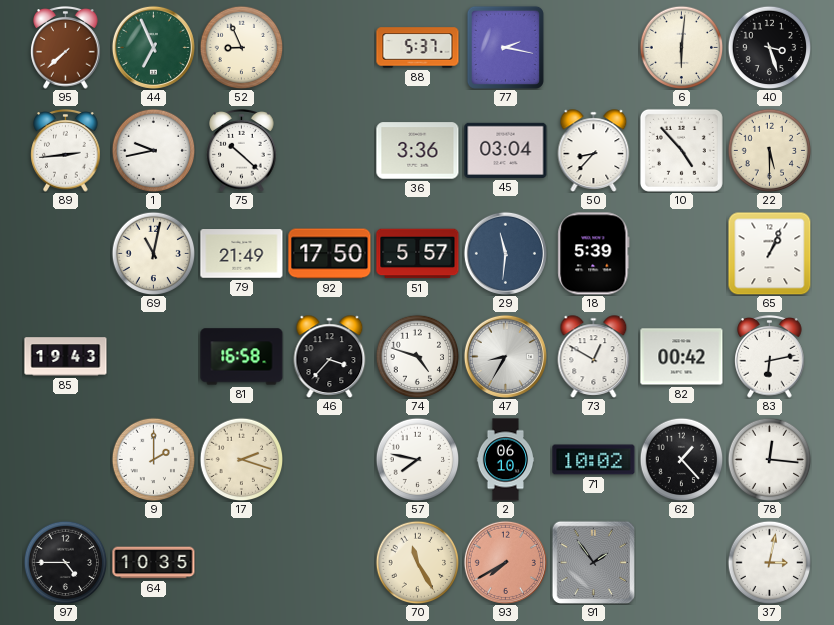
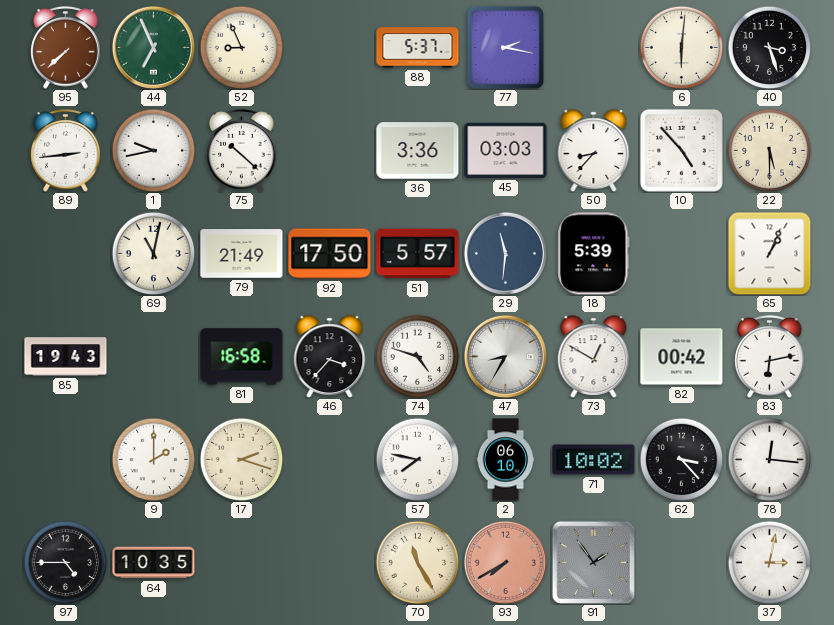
45: 03:04 -> 03:03
62: 1:23 -> 3:23
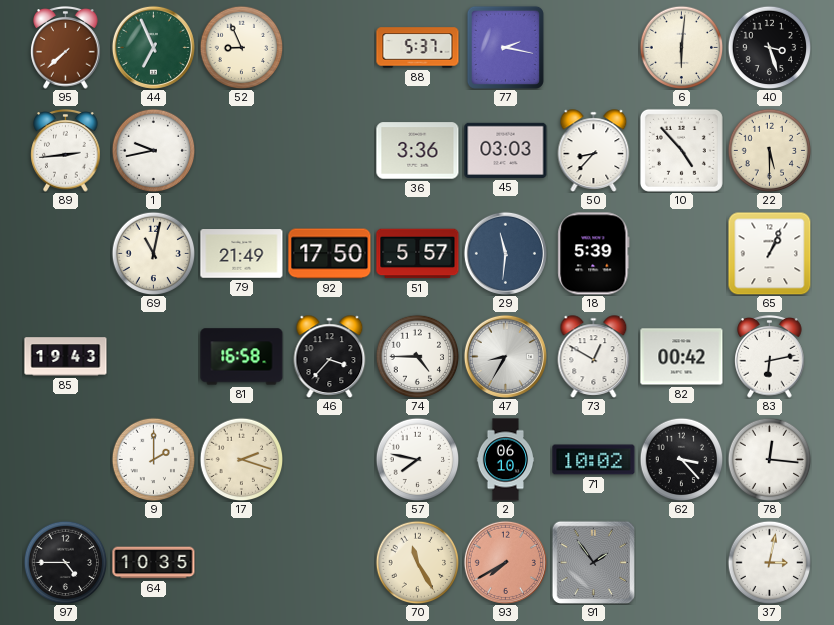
75: 10:22 -> none
74: 4:48 -> 4:45
